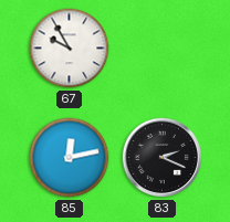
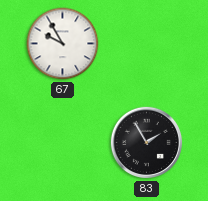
85: 12:13 -> none
83: 2:19 -> 1:55
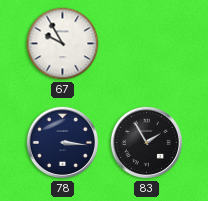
78: none -> 3:16
